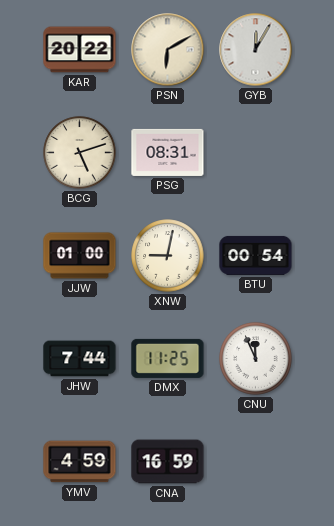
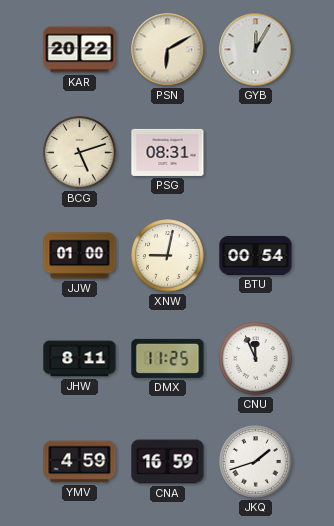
JHW: 7:44 -> 8:11
JKQ: none -> 1:42
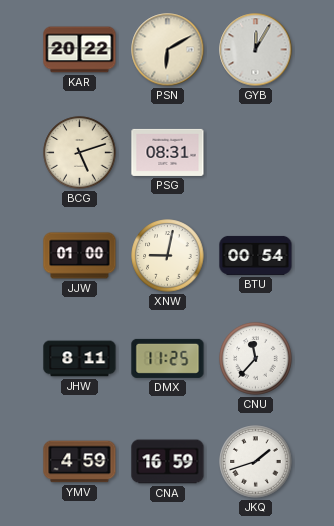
CNU: 11:56 -> 11:37
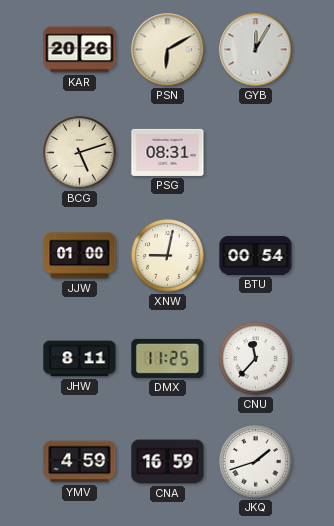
KAR: 20:22 -> 20:26
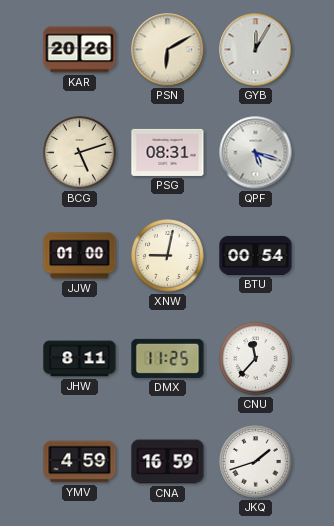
QPF: none -> 5:18
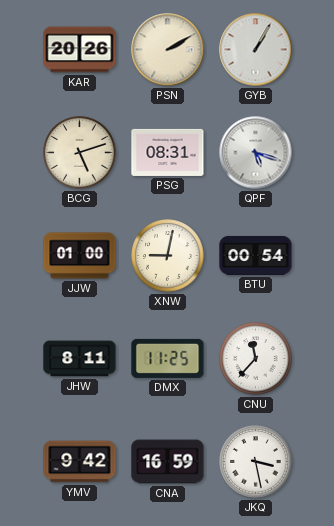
PSN: 6:10 -> 2:10
GYB: 12:05 -> 1:05
YMV: 4:59 -> 9:42
JKQ: 1:42 -> 3:28
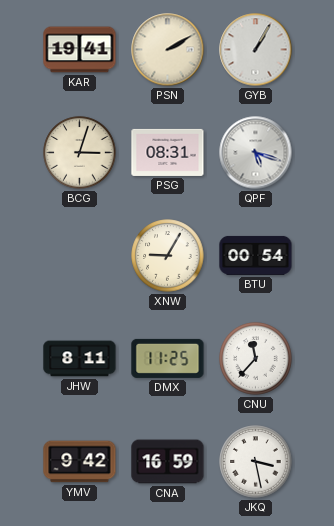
KAR: 20:26 -> 19:41
BCG: 5:12 -> 3:03
JJW: 01:00 -> none
XNW: 9:02 -> 9:05
